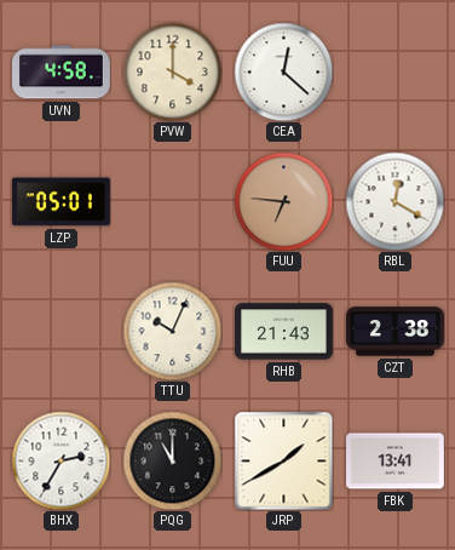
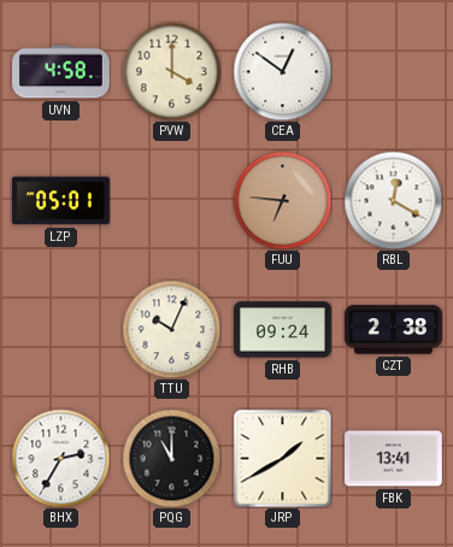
CEA: 12:22 -> 12:51
RHB: 21:43 -> 09:24
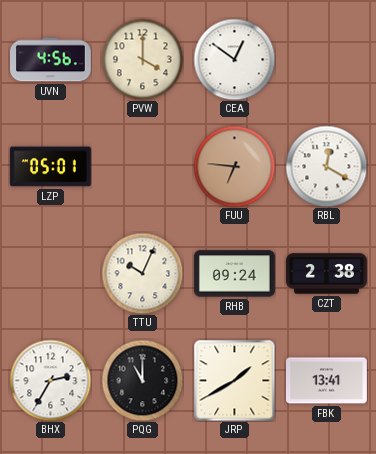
UVN: 4:58 -> 4:56
